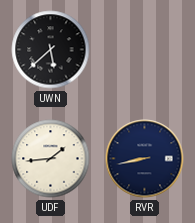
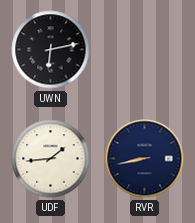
UWN: 5:38 -> 6:13
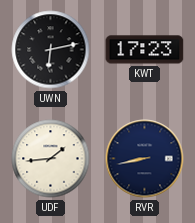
KWT: none -> 17:23
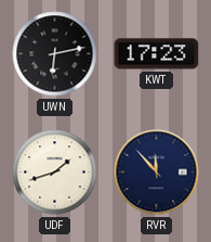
UDF: 1:44 -> 1:42
RVR: 8:43 -> 11:53
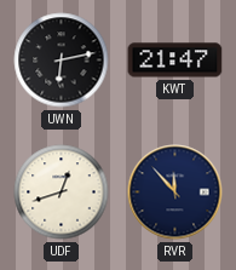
KWT: 17:23 -> 21:47
UDF: 1:42 -> 12:42
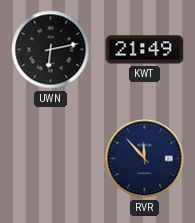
KWT: 21:47 -> 21:49
UDF: 12:42 -> none
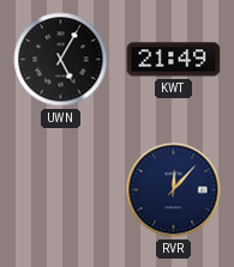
UWN: 6:13 -> 5:05
RVR: 11:53 -> 12:07
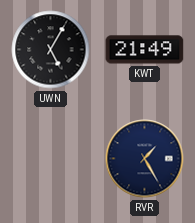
RVR: 12:07 -> 1:25
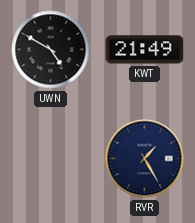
UWN: 5:05 -> 4:50
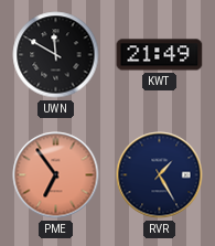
UWN: 4:50 -> 11:50
PME: none -> 6:54
